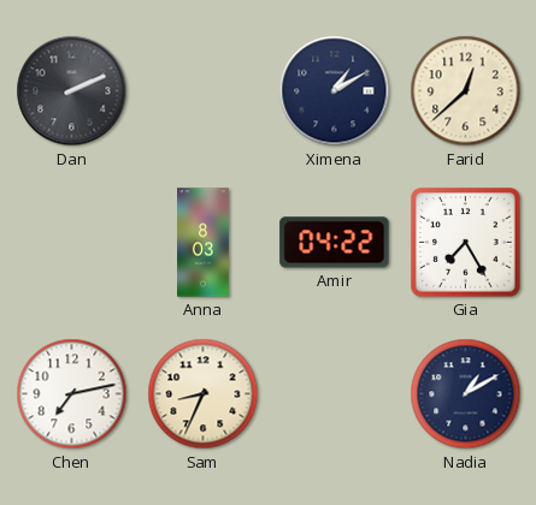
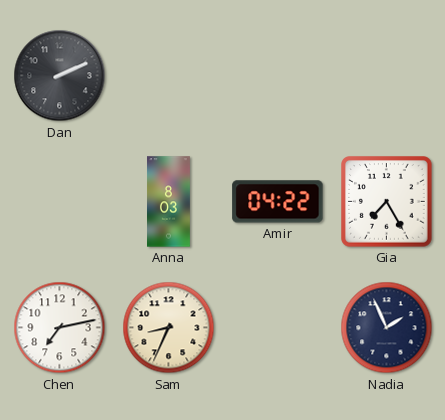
Ximena: 1:10 -> none
Farid: 12:38 -> none
Nadia: 1:10 -> 1:56
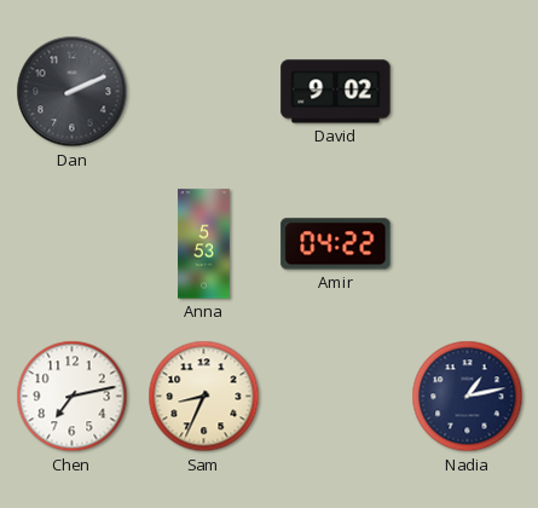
David: none -> 9:02
Anna: 8:03 -> 5:53
Gia: 7:25 -> none
Nadia: 1:56 -> 1:13
